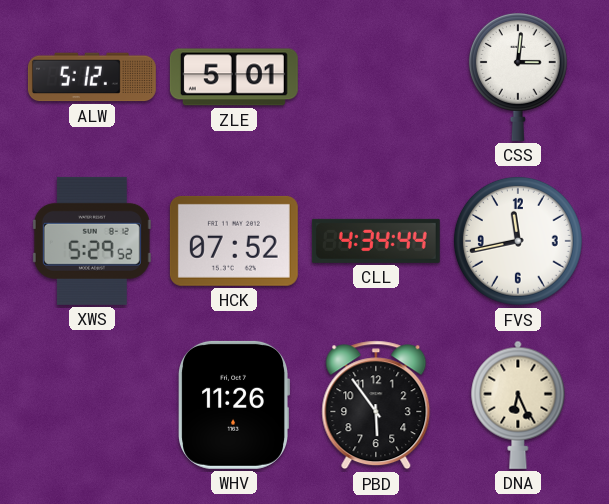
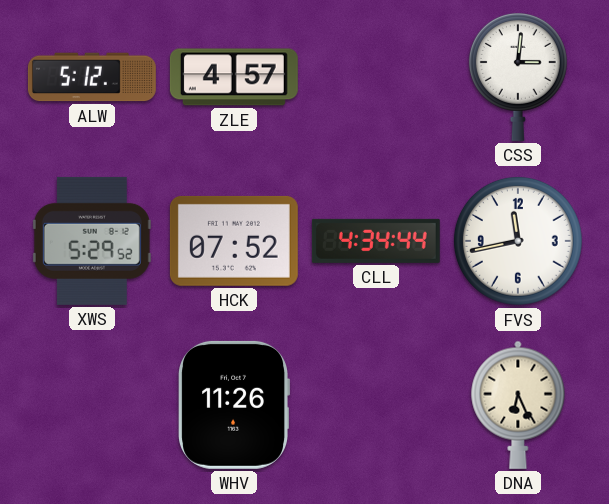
ZLE: 5:01 -> 4:57
PBD: 5:54 -> none
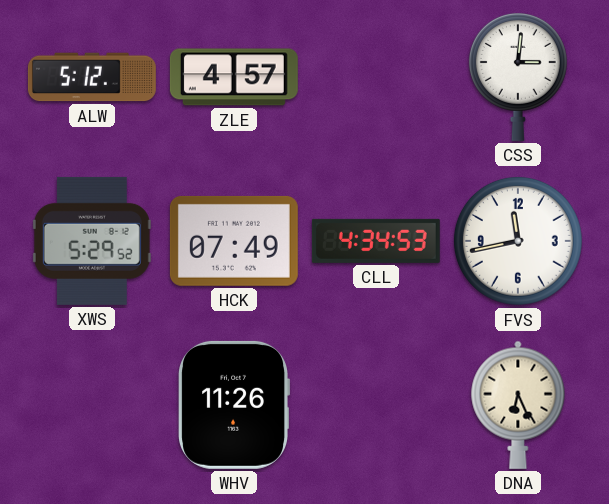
HCK: 07:52 -> 07:49
CLL: 4:34:44 -> 4:34:53
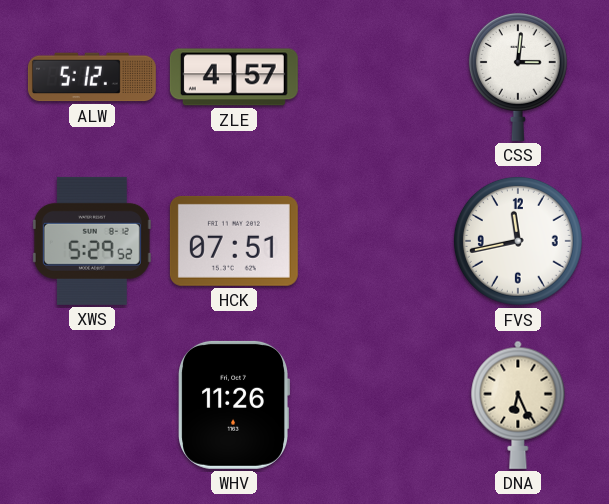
HCK: 07:49 -> 07:51
CLL: 4:34 -> none
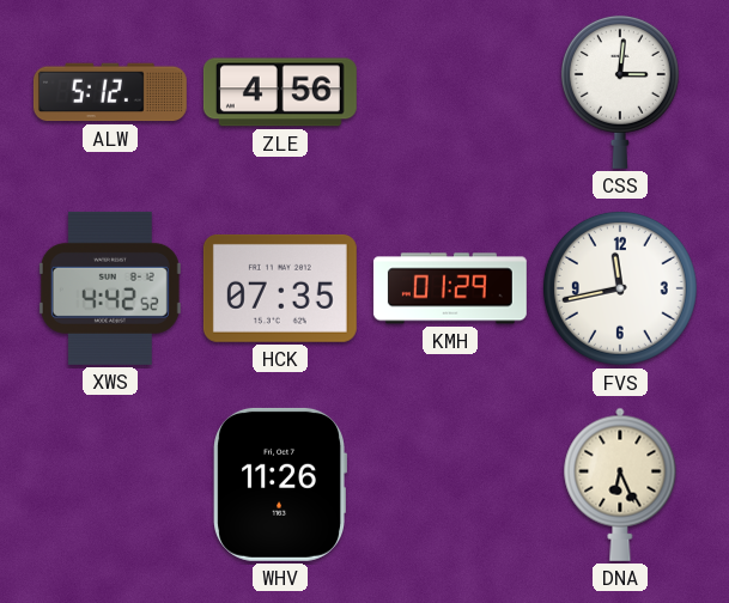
ZLE: 4:57 -> 4:56
XWS: 5:29 -> 4:42
HCK: 07:51 -> 07:35
KMH: none -> 01:29
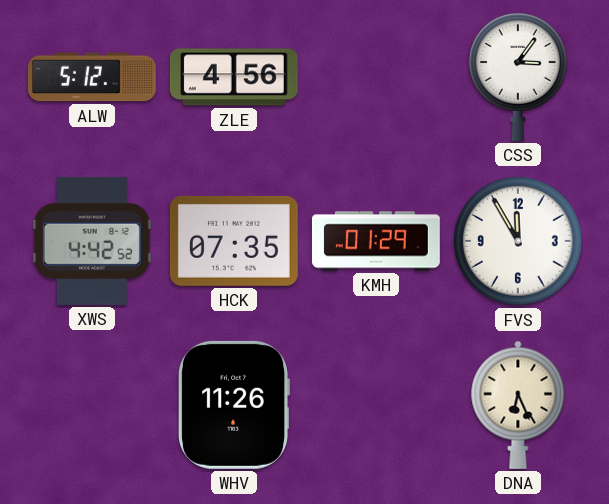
CSS: 3:01 -> 3:06
FVS: 11:43 -> 11:55
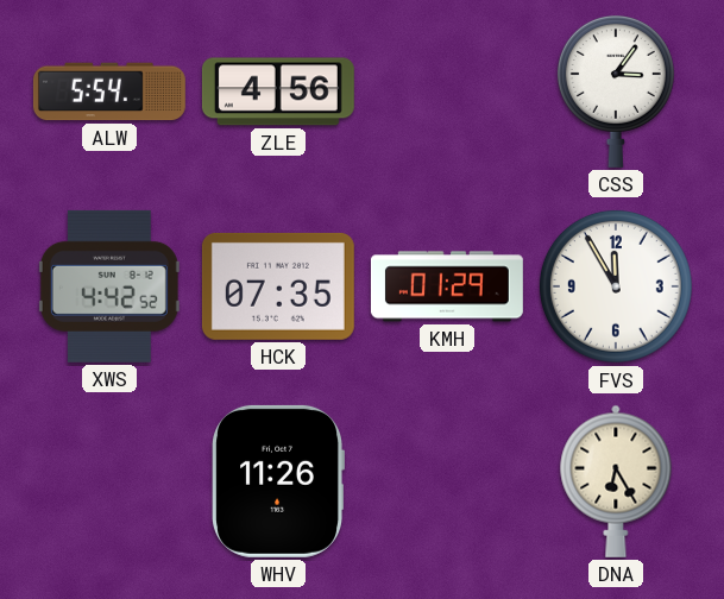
ALW: 5:12 -> 5:54
DNA: 6:26 -> 6:25
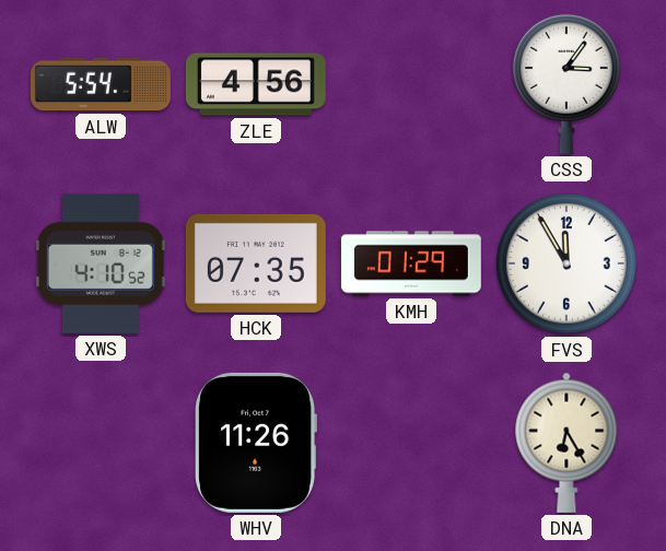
XWS: 4:42 -> 4:10
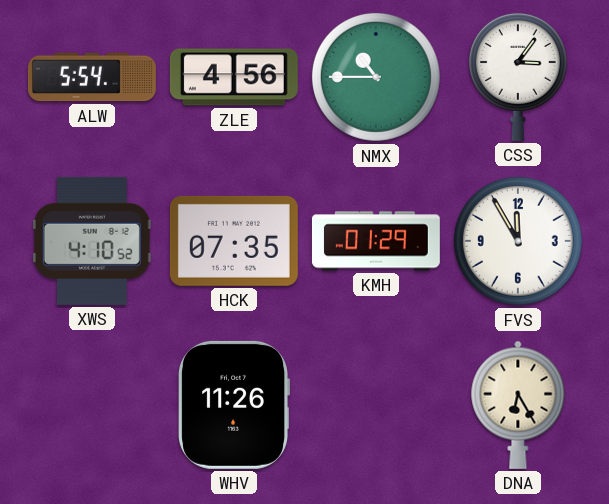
NMX: none -> 10:45
